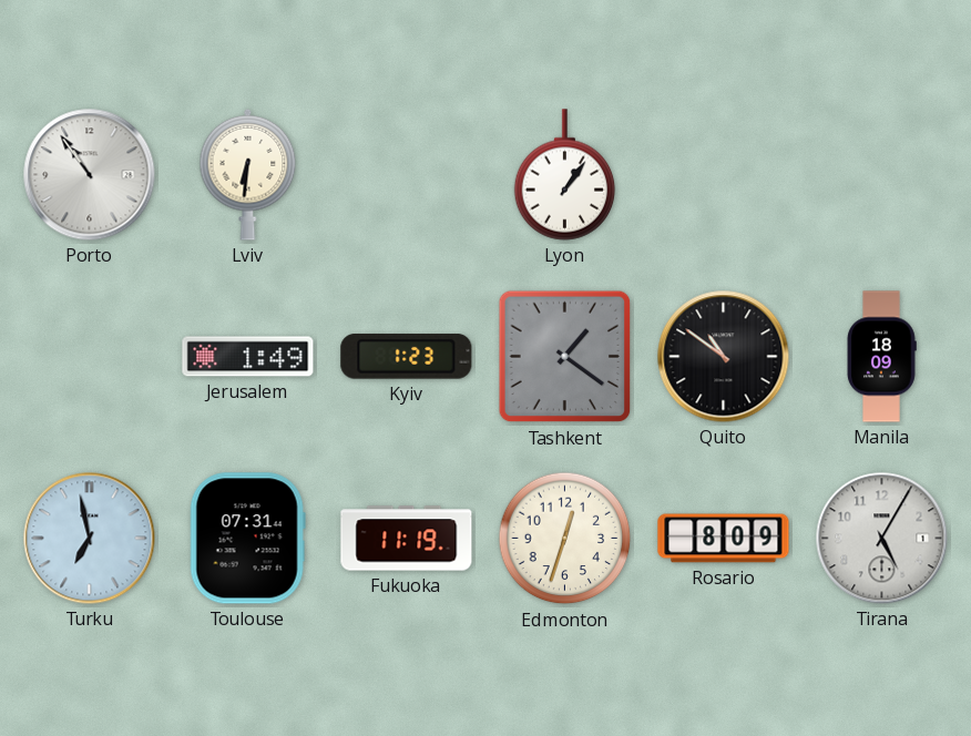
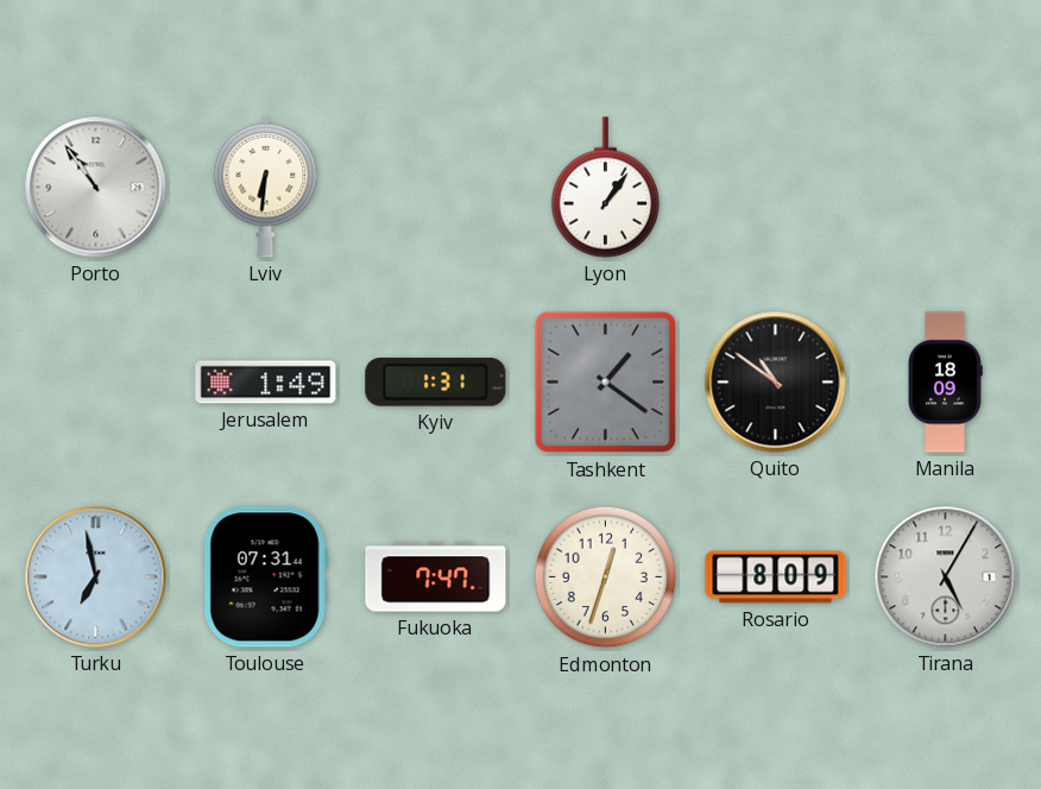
Kyiv: 1:23 -> 1:31
Fukuoka: 11:19 -> 7:47
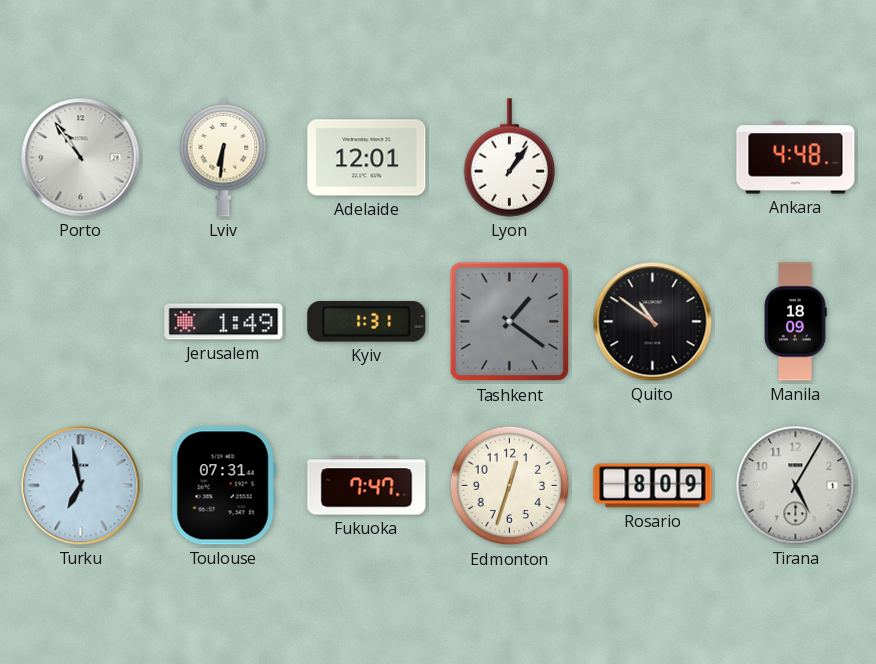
Adelaide: none -> 12:01
Ankara: none -> 4:48
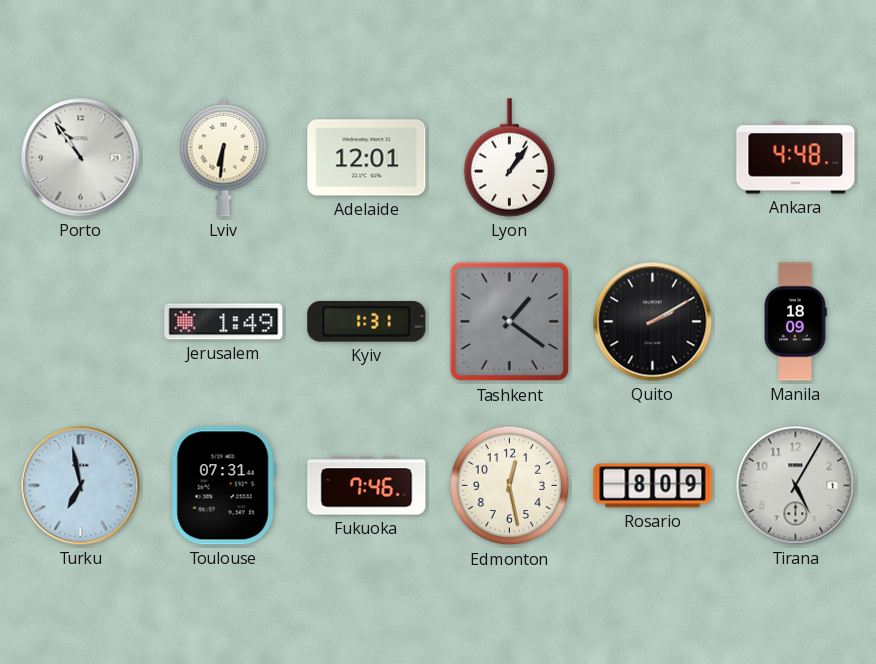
Quito: 10:51 -> 2:10
Fukuoka: 7:47 -> 7:46
Edmonton: 12:33 -> 12:28
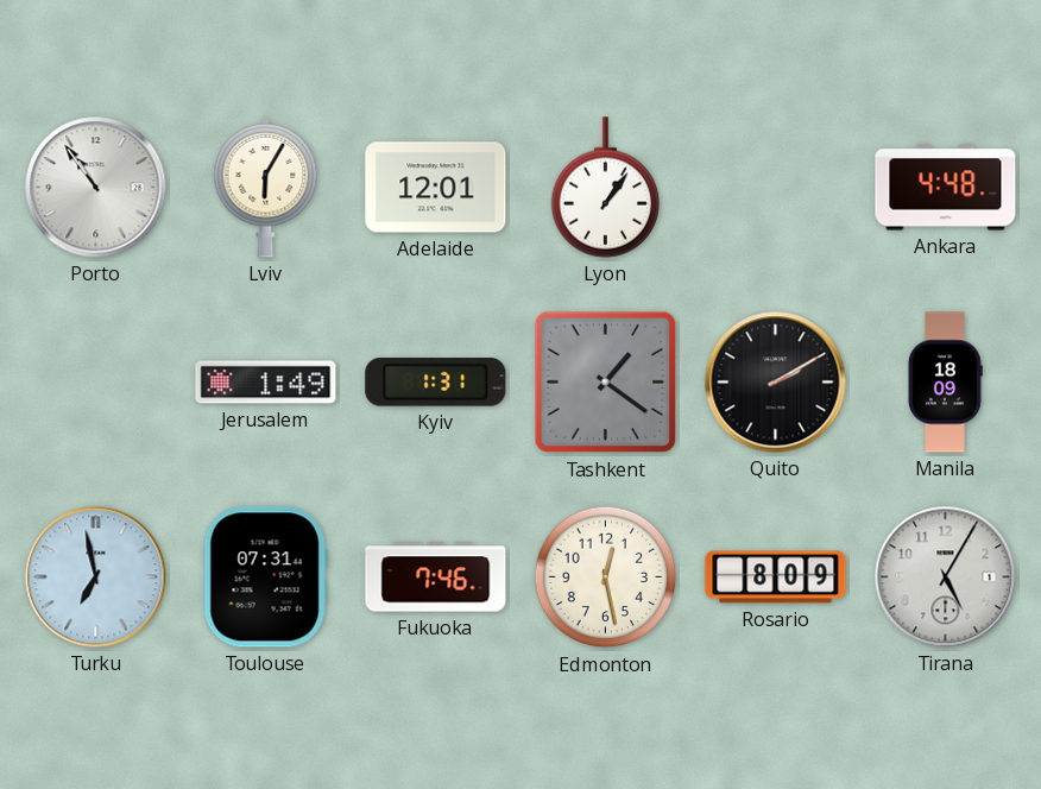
Lviv: 6:31 -> 6:05
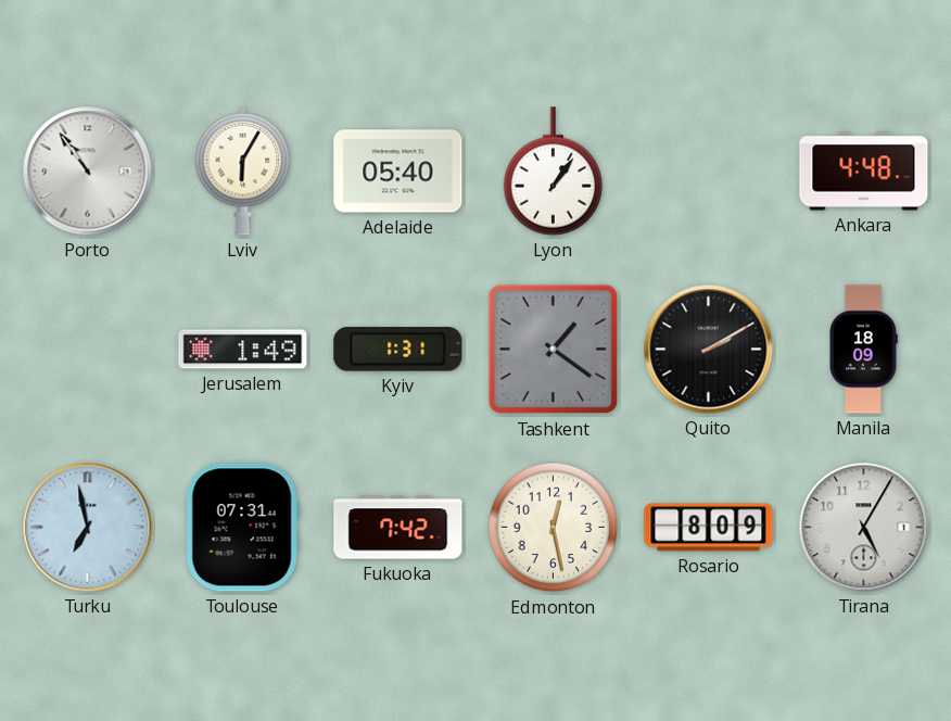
Adelaide: 12:01 -> 05:40
Fukuoka: 7:46 -> 7:42
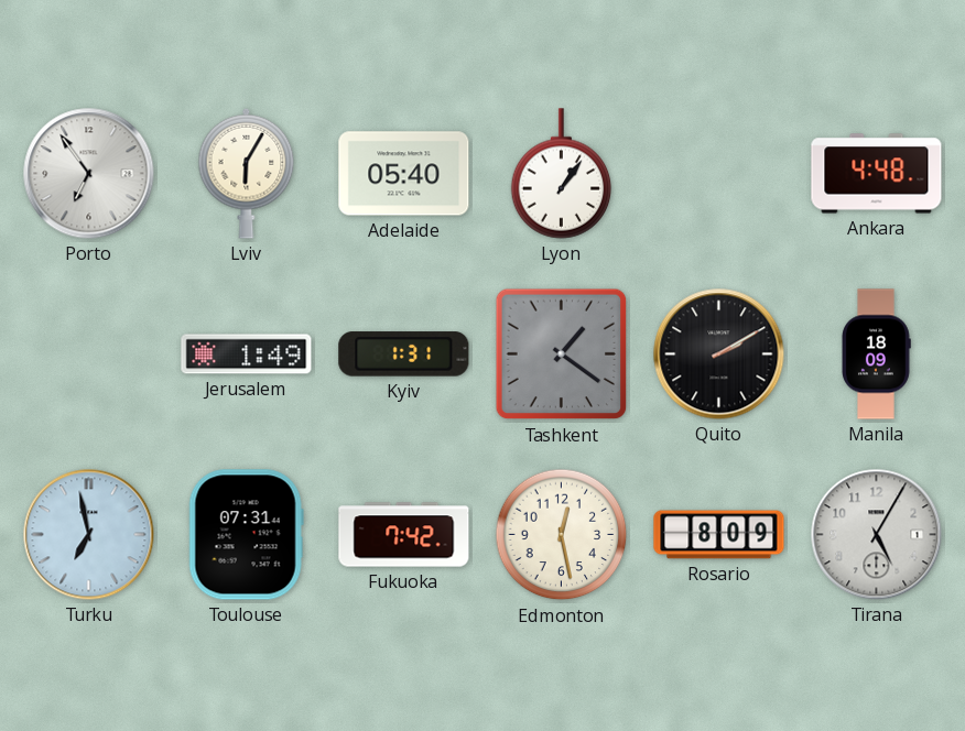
Porto: 10:54 -> 6:54
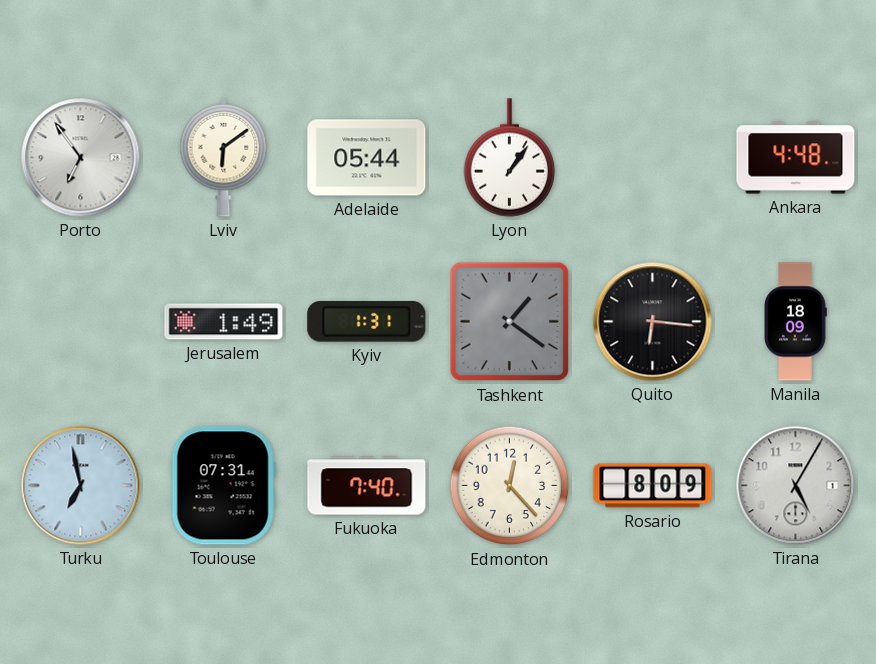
Lviv: 6:05 -> 6:09
Adelaide: 05:40 -> 05:44
Quito: 2:10 -> 6:16
Fukuoka: 7:42 -> 7:40
Edmonton: 12:28 -> 12:23
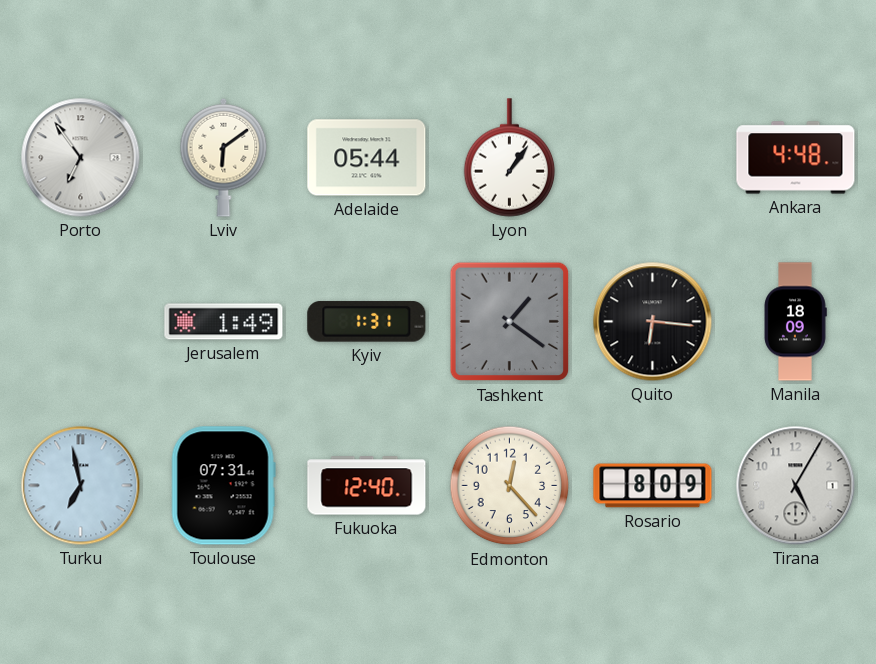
Fukuoka: 7:40 -> 12:40
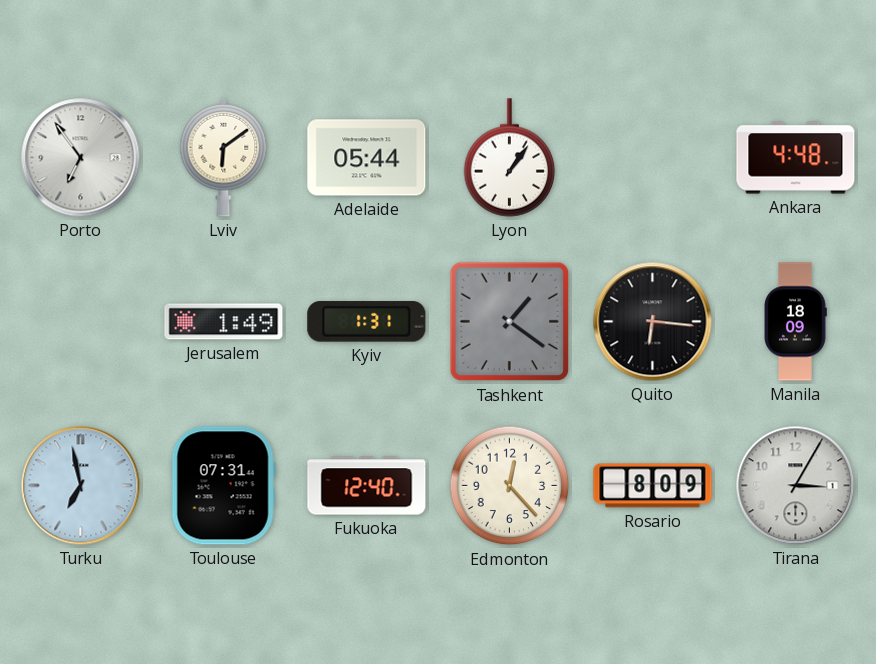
Tirana: 5:05 -> 3:05
